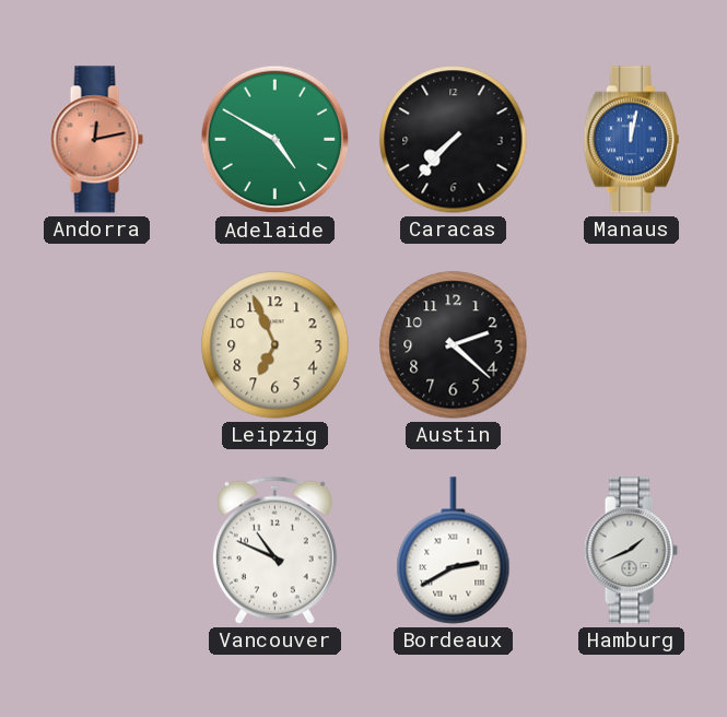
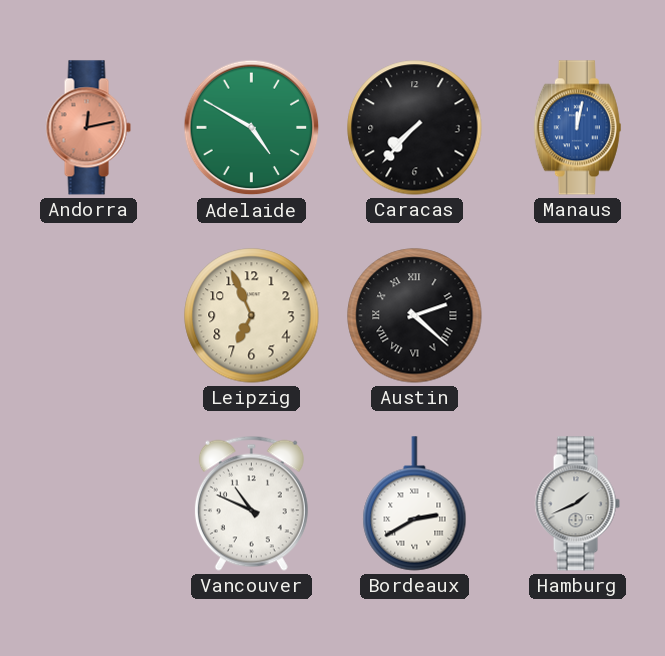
Austin numerals: Arabic -> Roman
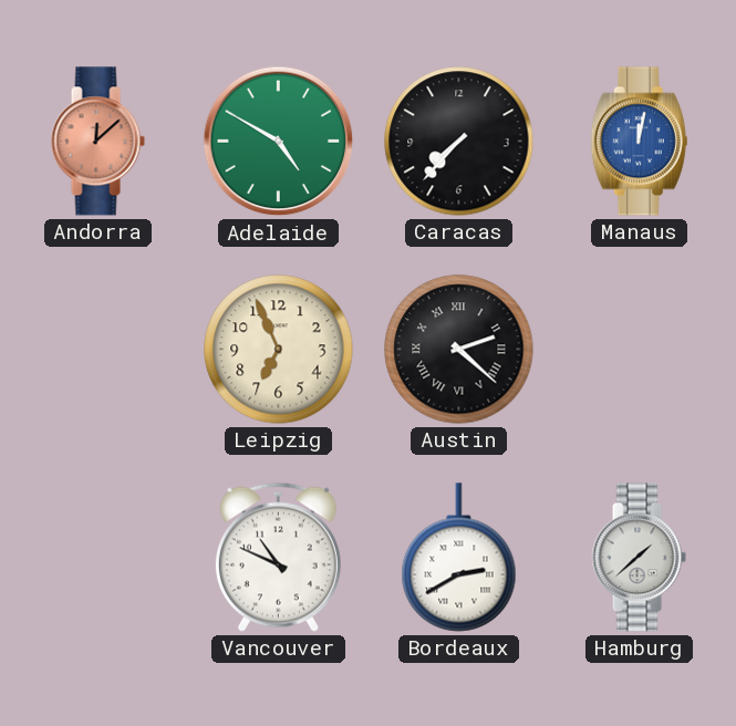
Andorra: 12:13 -> 12:08
Hamburg: 1:41 -> 1:38
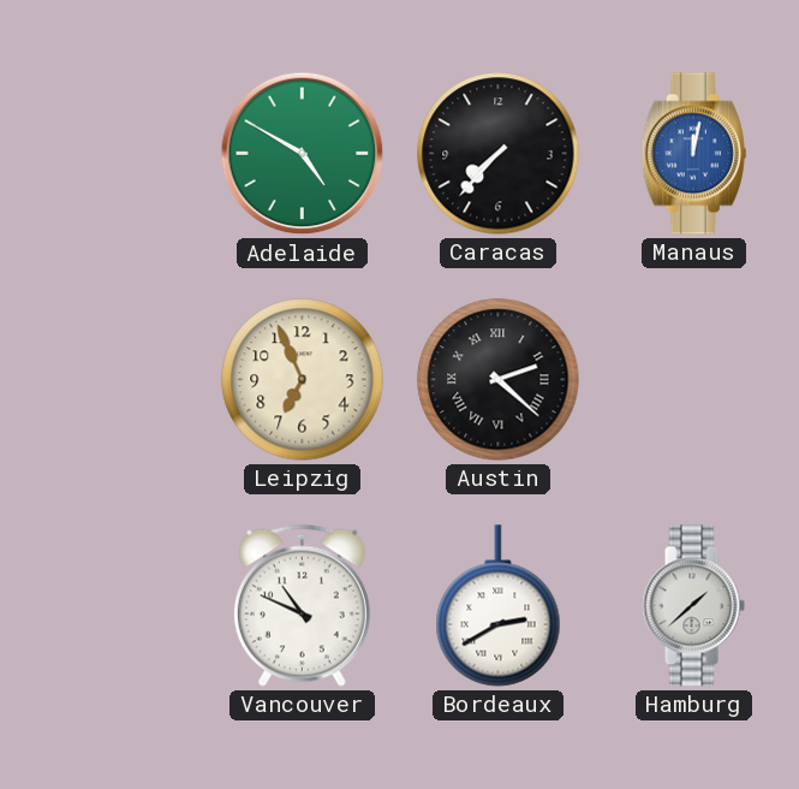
Andorra: 12:08 -> none
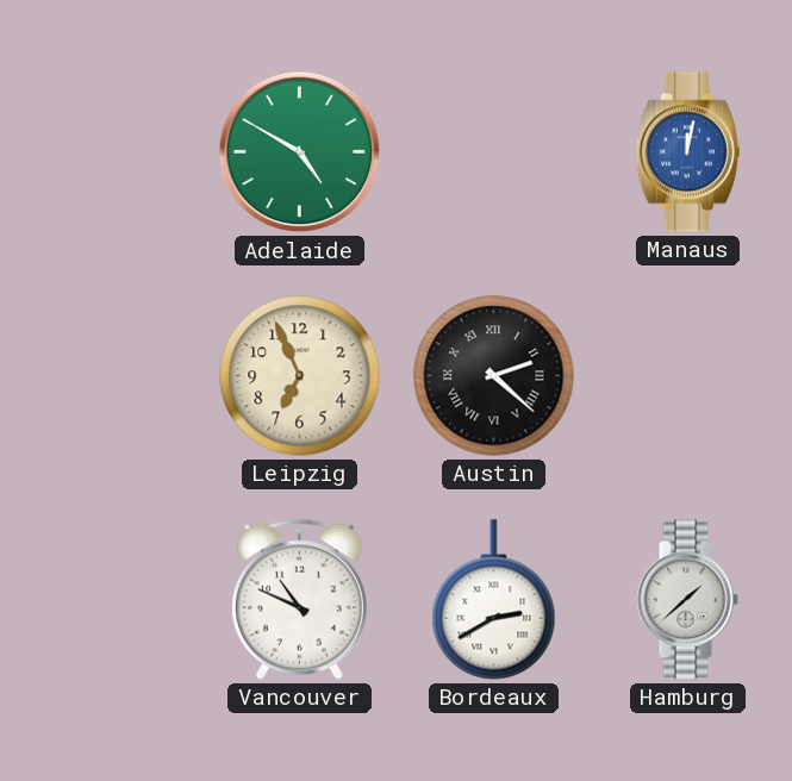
Caracas: 7:37 -> none
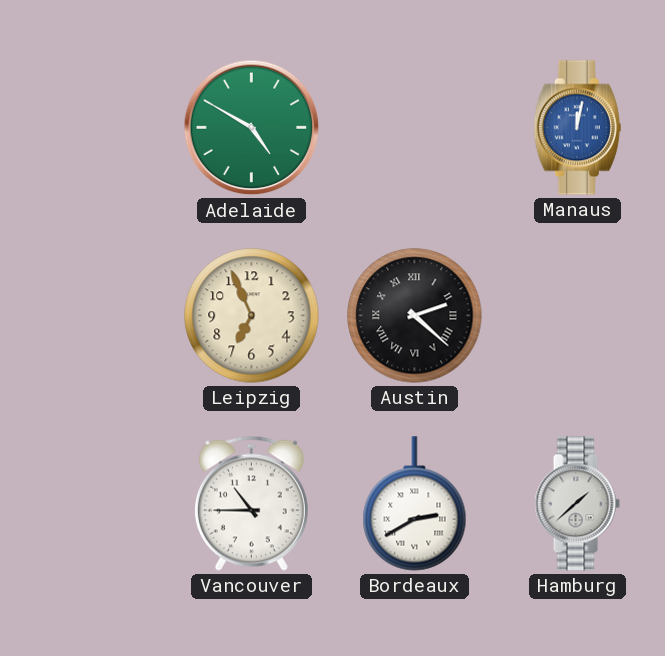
Vancouver: 10:49 -> 10:45
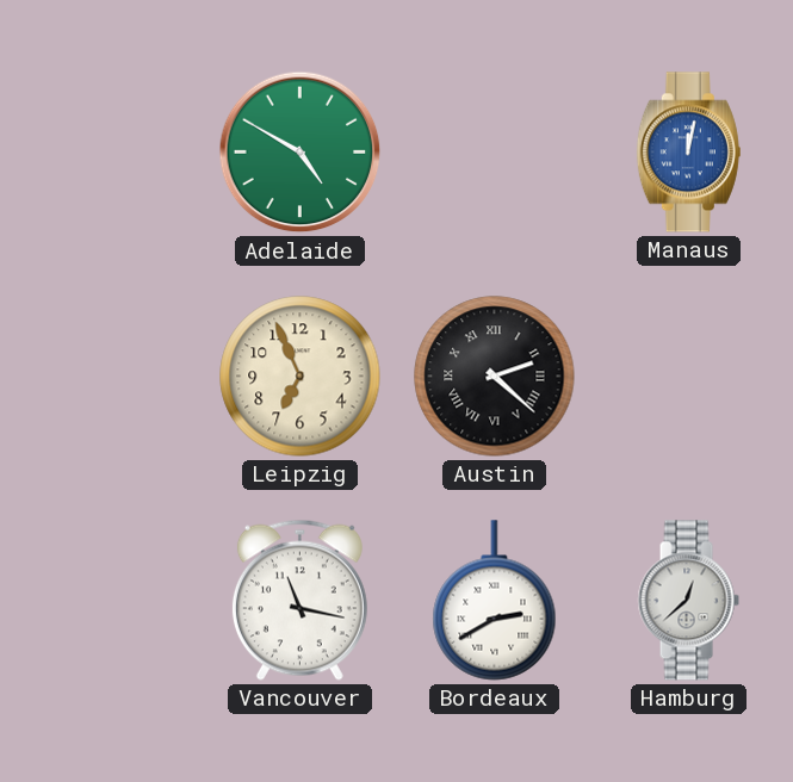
Vancouver: 10:45 -> 11:17
Hamburg: 1:38 -> 12:38
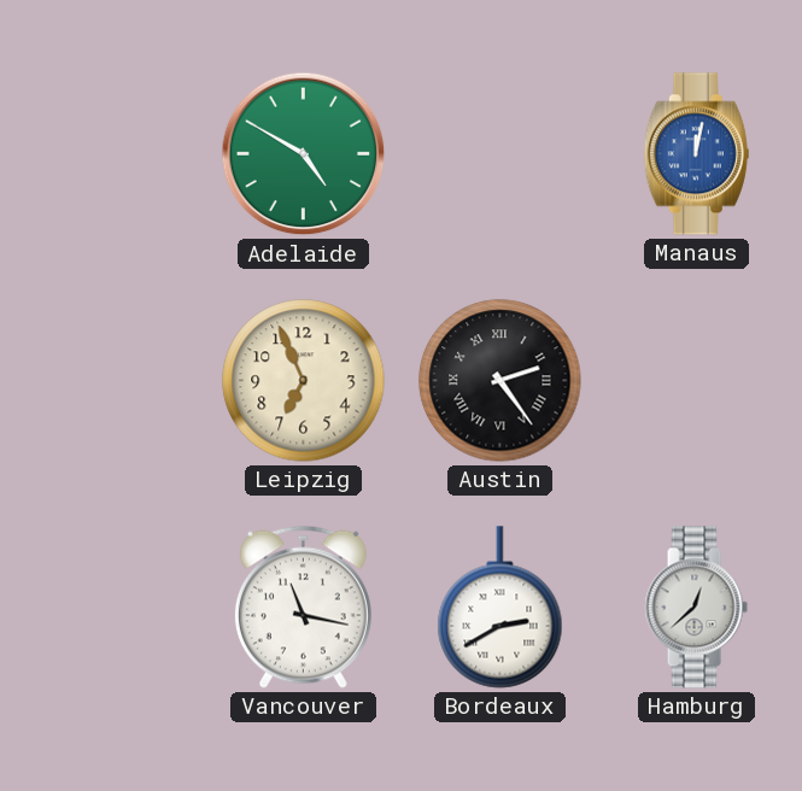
Austin: 2:22 -> 2:24
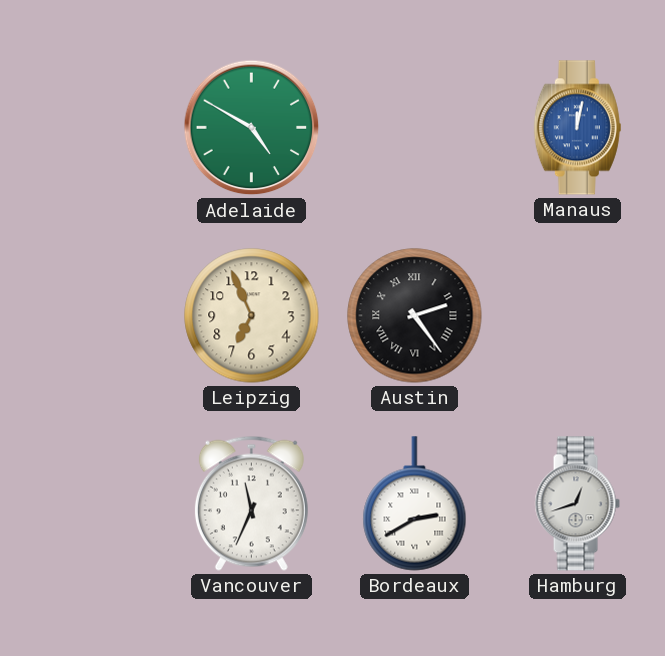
Vancouver: 11:17 -> 11:34
Hamburg: 12:38 -> 12:42
